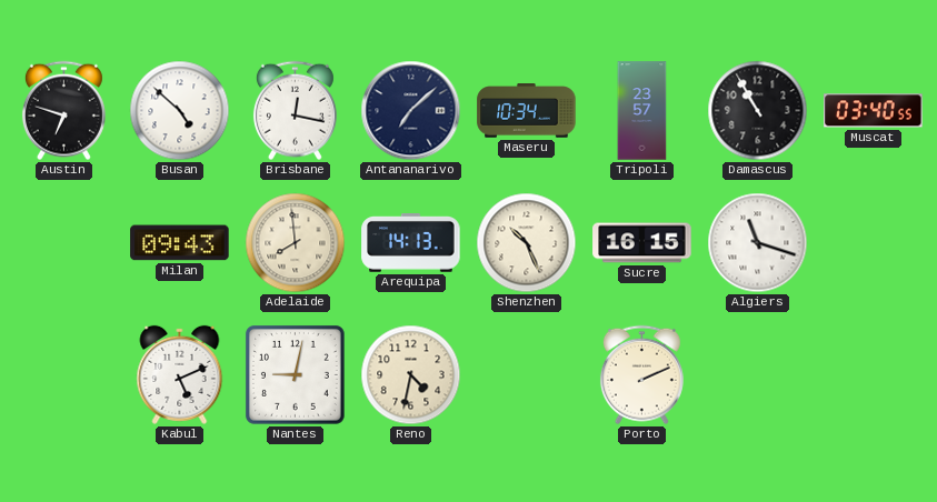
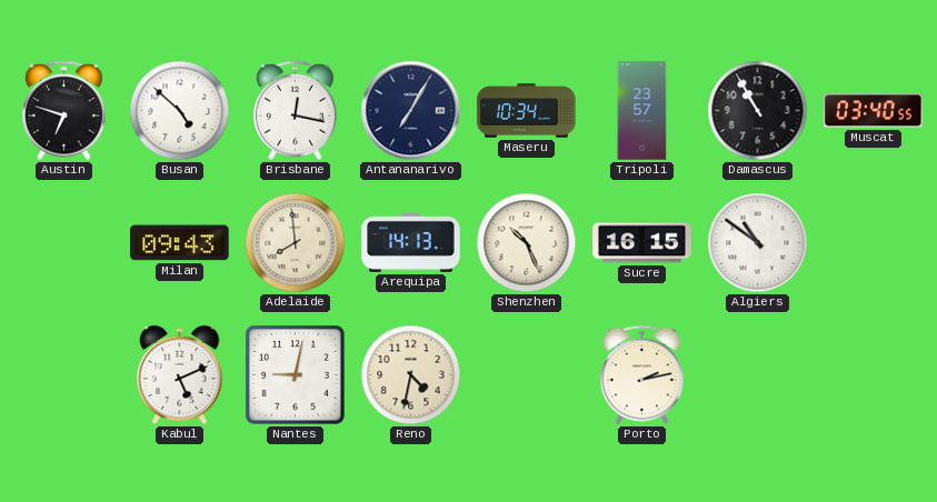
Antananarivo: 7:08 -> 7:05
Algiers: 11:18 -> 10:51
Porto: 2:11 -> 2:13
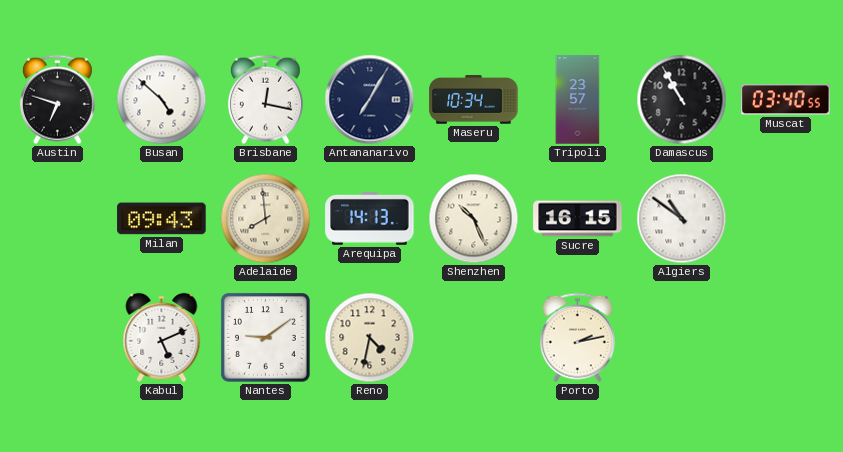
Nantes: 9:02 -> 9:09
